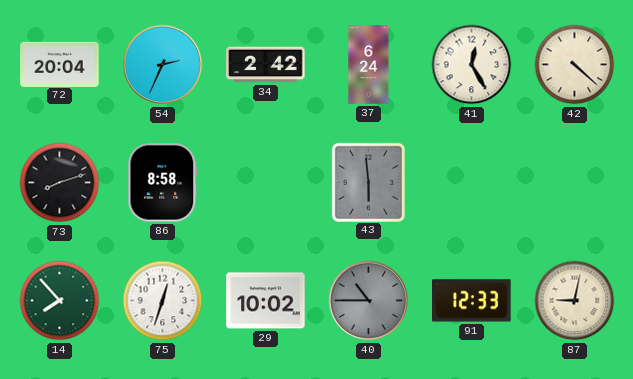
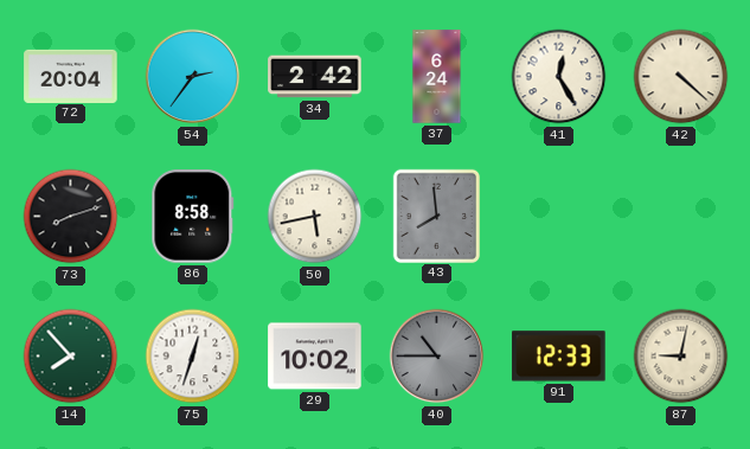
54: 2:34 -> 2:36
50: none -> 5:43
43: 5:59 -> 7:59
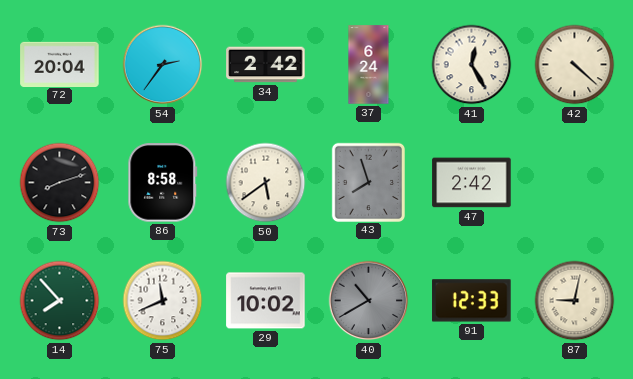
50: 5:43 -> 5:39
43: 7:59 -> 7:57
47: none -> 2:42
75: 12:33 -> 11:41
40: 10:45 -> 10:40
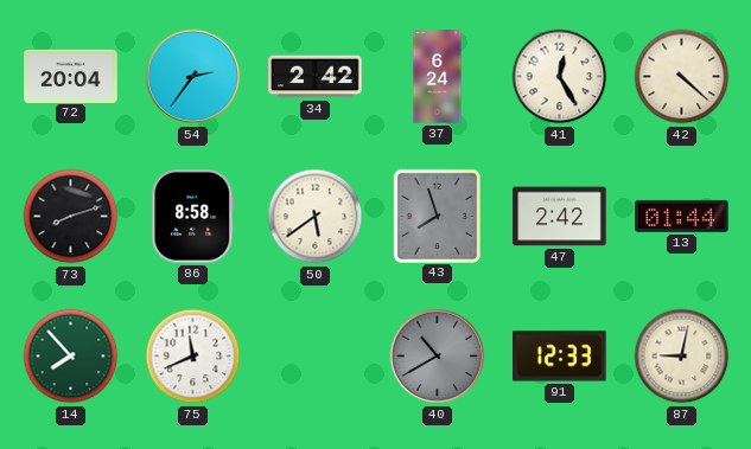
13: none -> 01:44
29: 10:02 -> none
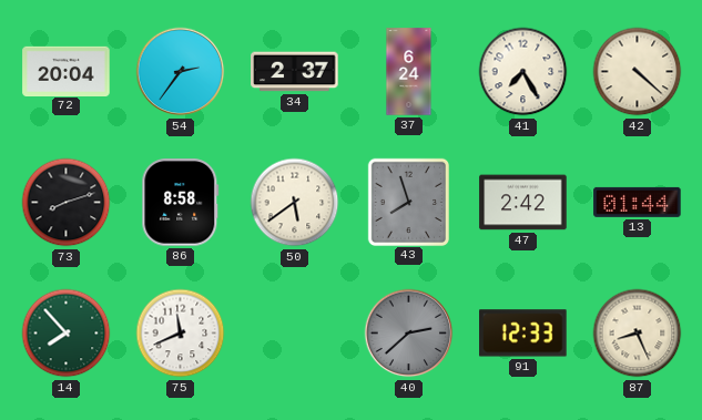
34: 2:42 -> 2:37
41: 12:25 -> 7:25
40: 10:40 -> 2:38
87: 9:02 -> 8:26
